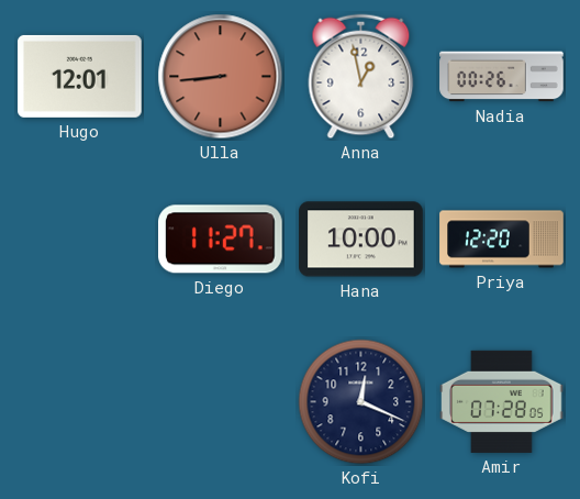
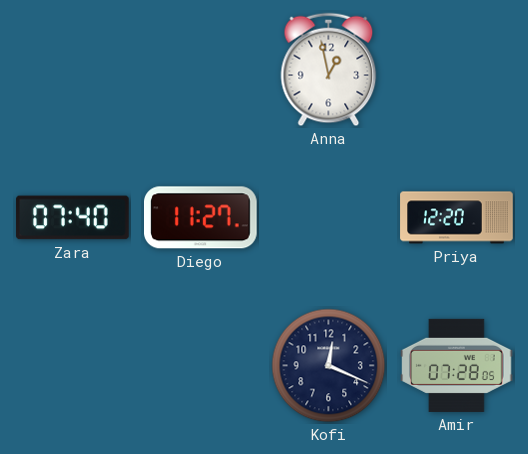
Hugo: 12:01 -> none
Ulla: 8:44 -> none
Nadia: 00:26 -> none
Zara: none -> 07:40
Hana: 10:00 -> none
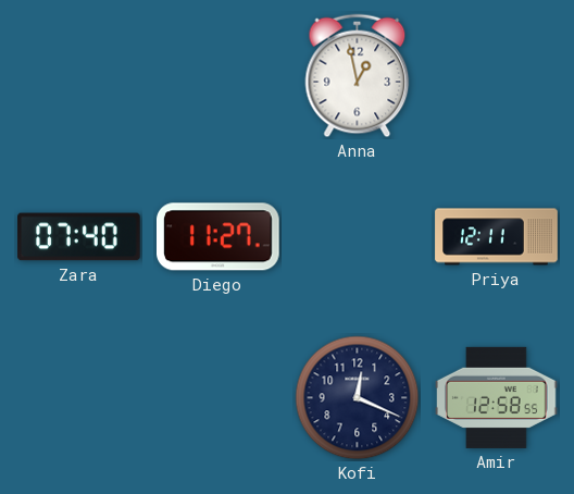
Priya: 12:20 -> 12:11
Amir: 07:28 -> 12:58
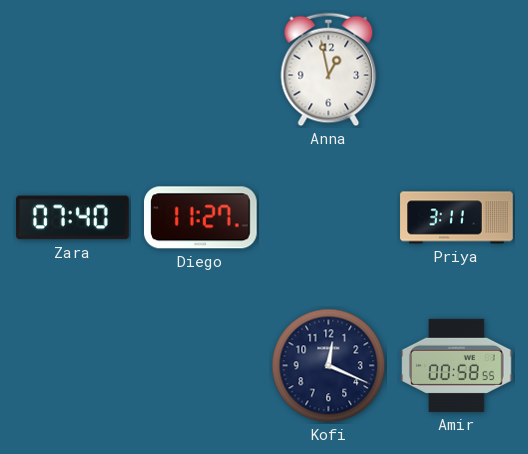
Priya: 12:11 -> 3:11
Amir: 12:58 -> 00:58
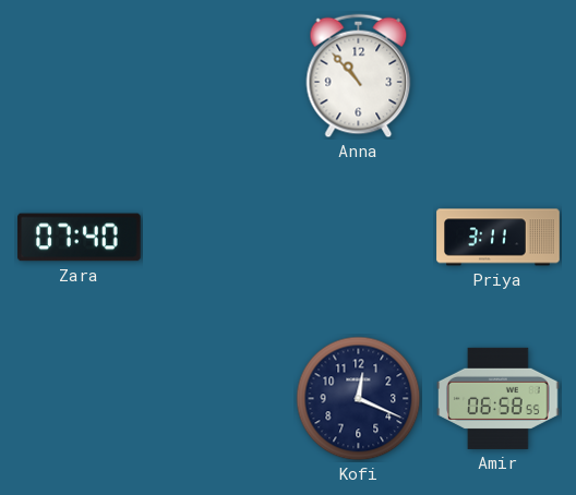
Anna: 12:58 -> 10:53
Diego: 11:27 -> none
Amir: 00:58 -> 06:58
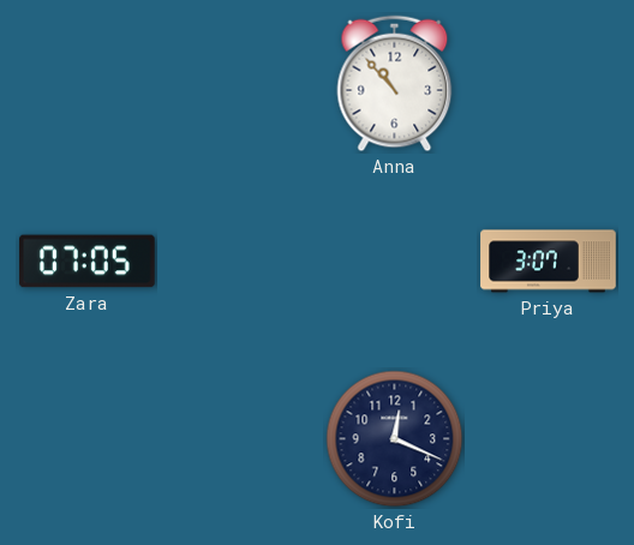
Zara: 07:40 -> 07:05
Priya: 3:11 -> 3:07
Amir: 06:58 -> none
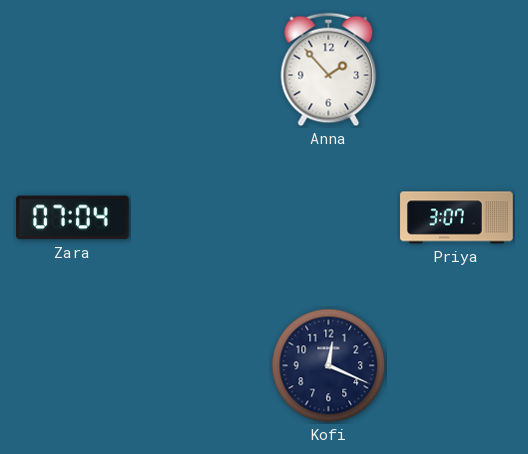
Anna: 10:53 -> 1:53
Zara: 07:05 -> 07:04
